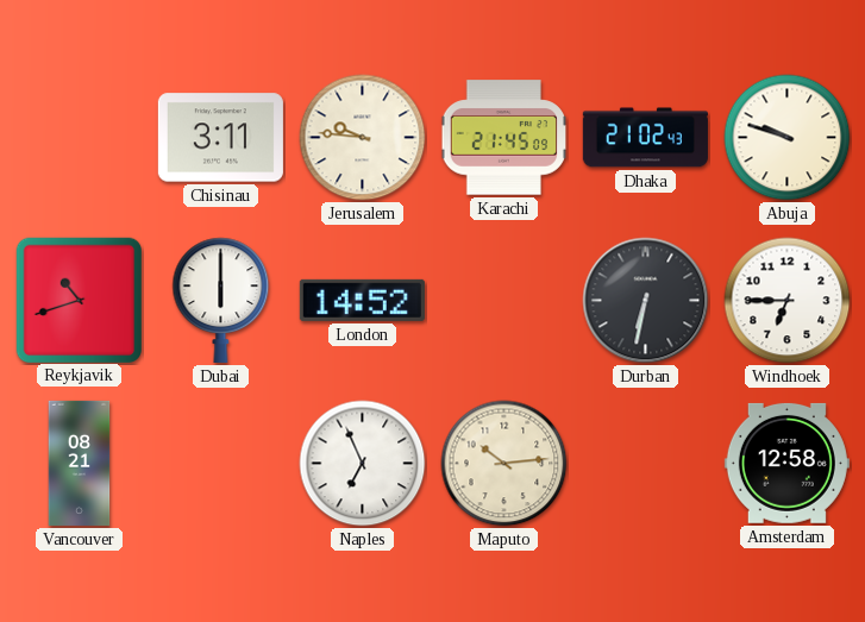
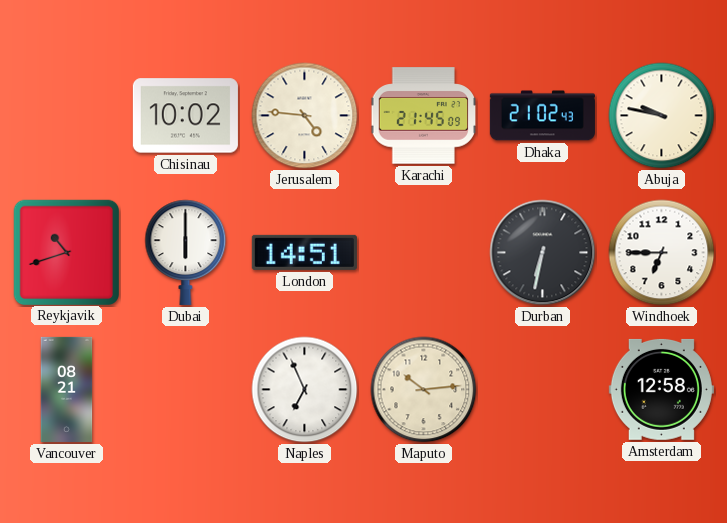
Chisinau: 3:11 -> 10:02
Jerusalem: 9:46 -> 4:46
Abuja: 9:48 -> 9:47
London: 14:52 -> 14:51
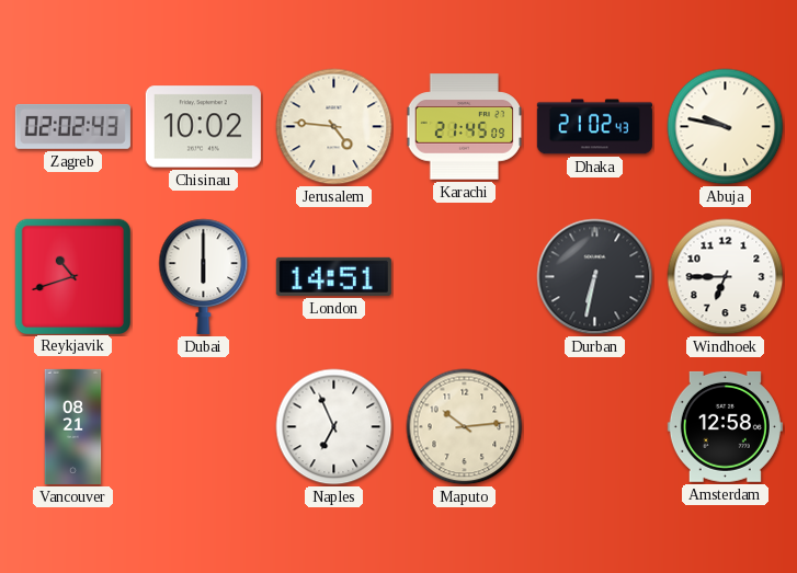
Zagreb: none -> 02:02
